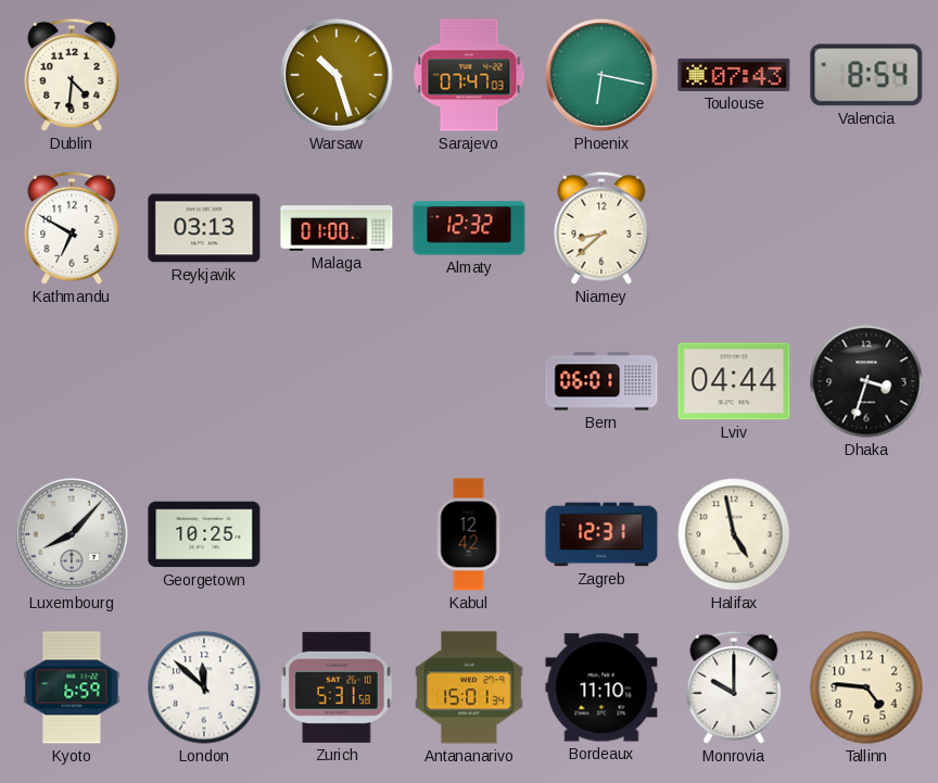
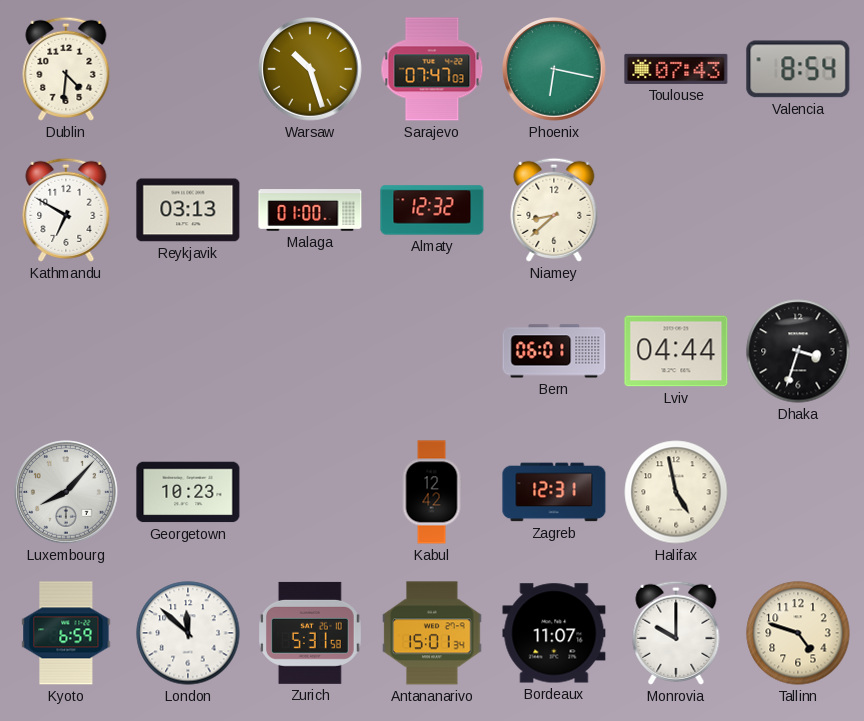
Georgetown: 10:25 -> 10:23
Bordeaux: 11:10 -> 11:07
Tallinn: 4:46 -> 4:48
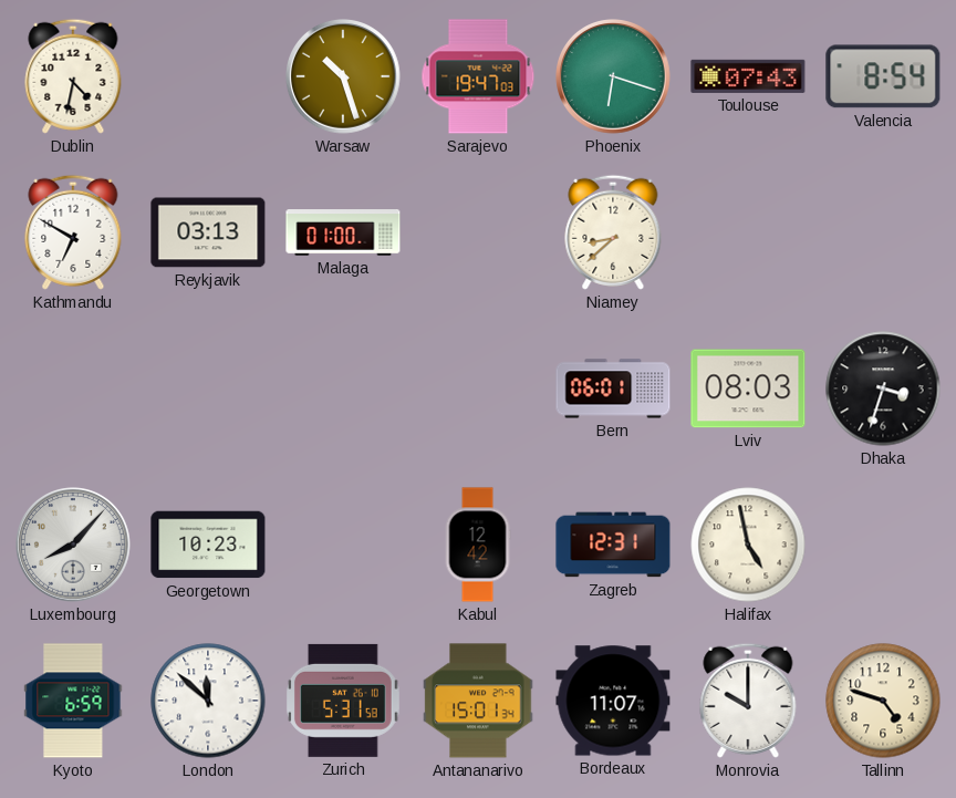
Dublin: 4:31 -> 4:32
Sarajevo: 07:47 -> 19:47
Phoenix: 6:17 -> 6:18
Almaty: 12:32 -> none
Lviv: 04:44 -> 08:03
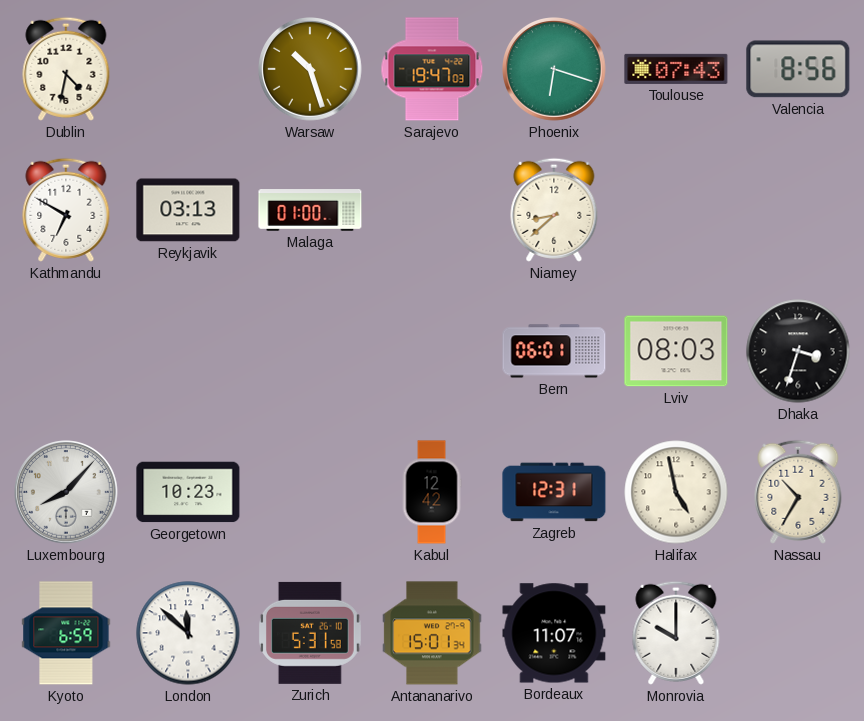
Valencia: 8:54 -> 8:56
Nassau: none -> 10:35
Tallinn: 4:48 -> none
